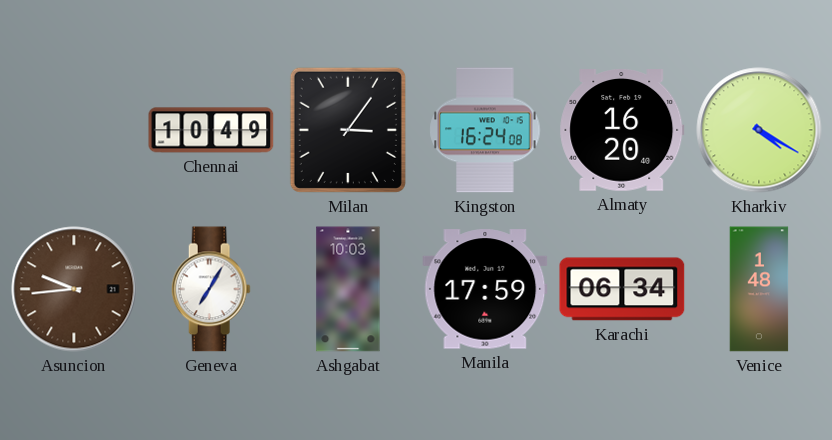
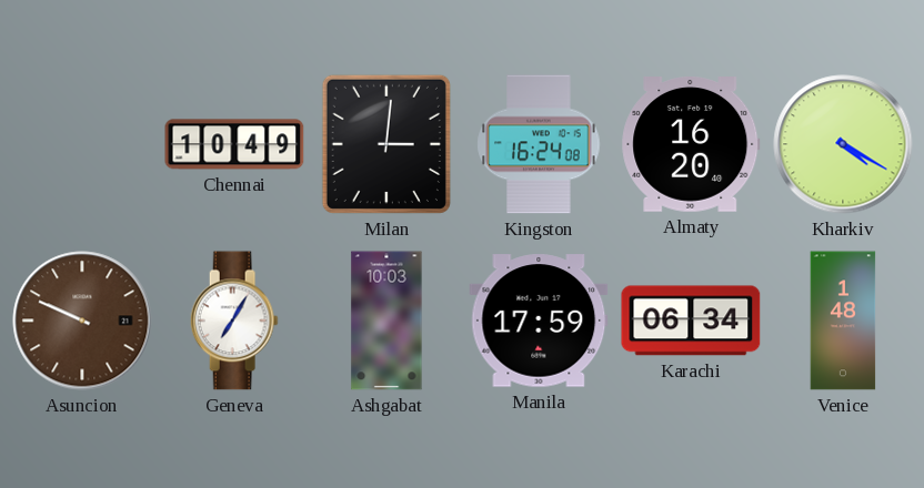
Milan: 3:06 -> 3:01
Asuncion: 9:44 -> 9:49
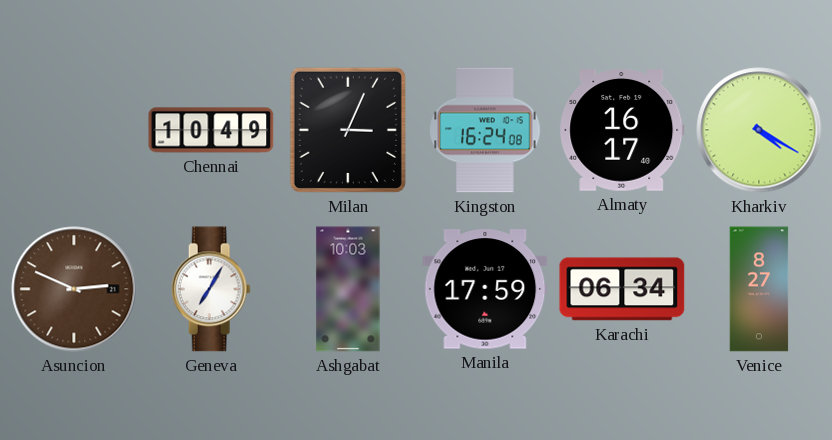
Milan: 3:01 -> 3:04
Almaty: 16:20 -> 16:17
Asuncion: 9:49 -> 2:49
Venice: 1:48 -> 8:27
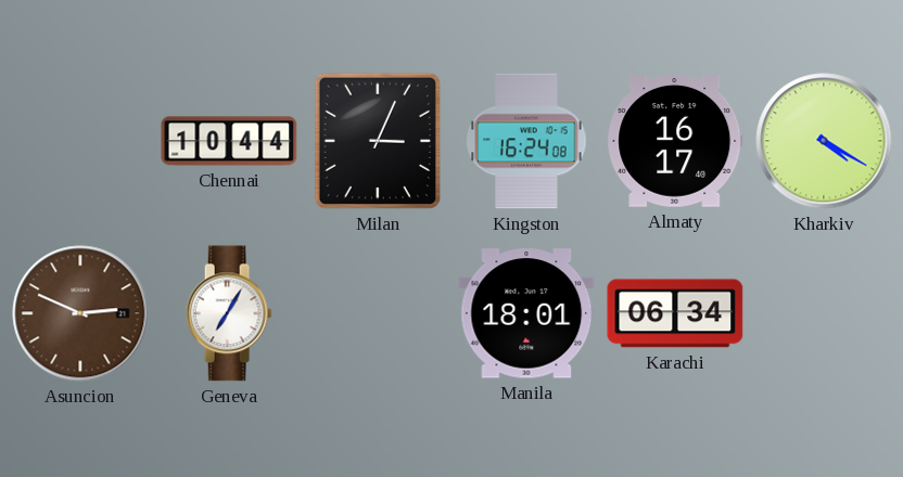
Chennai: 10:49 -> 10:44
Ashgabat: 10:03 -> none
Manila: 17:59 -> 18:01
Venice: 8:27 -> none
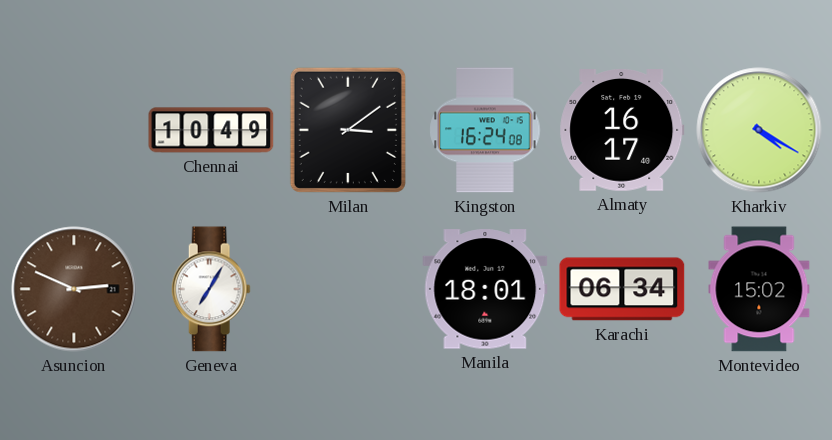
Chennai: 10:44 -> 10:49
Milan: 3:04 -> 3:09
Montevideo: none -> 15:02
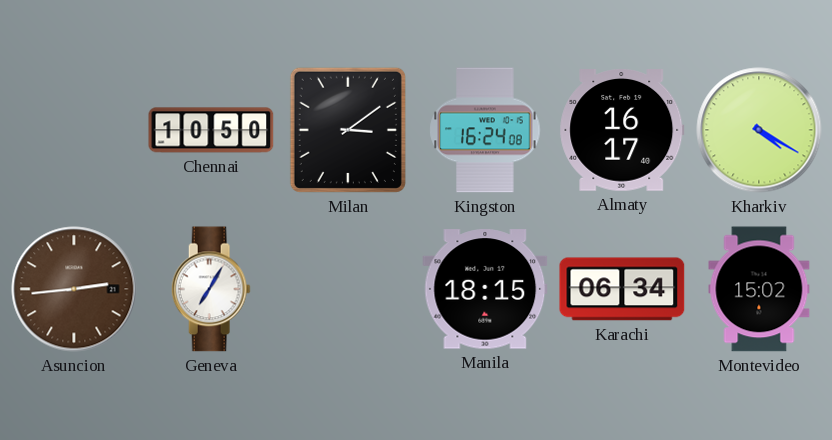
Chennai: 10:49 -> 10:50
Asuncion: 2:49 -> 2:44
Manila: 18:01 -> 18:15
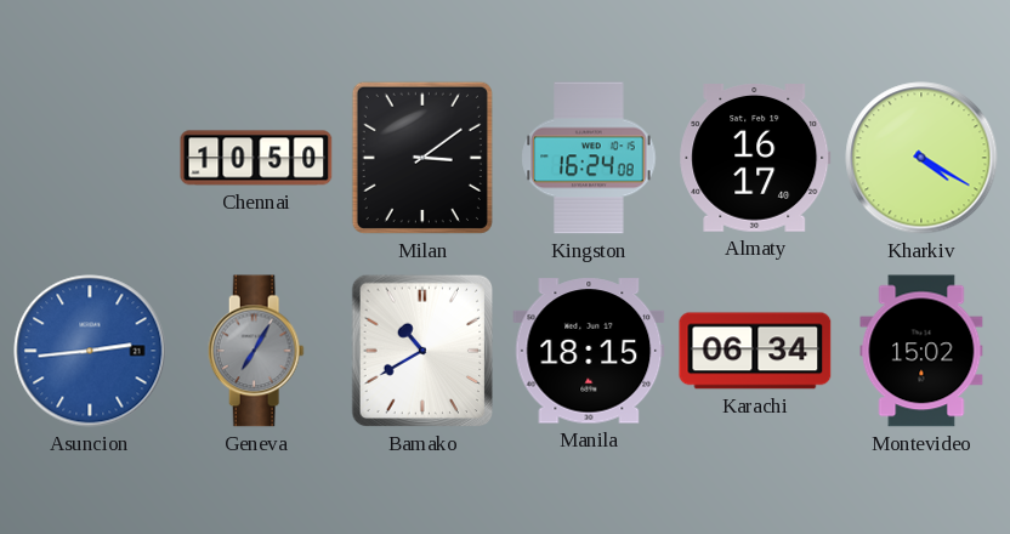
Asuncion dial: brown -> blue
Geneva dial: white -> grey
Bamako: none -> 10:40
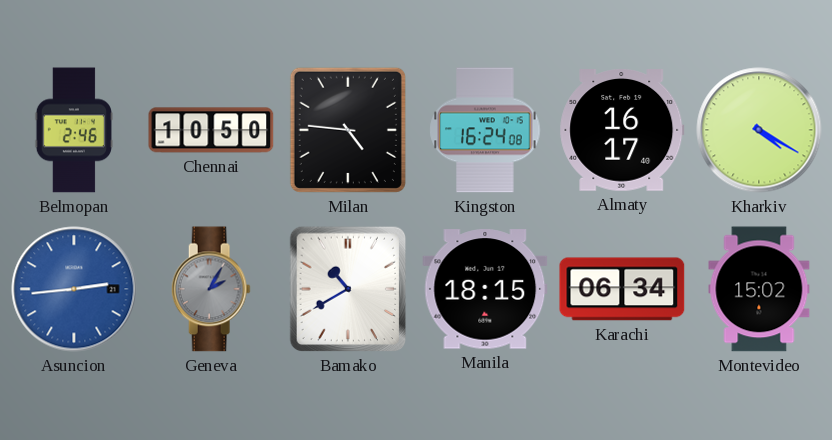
Belmopan: none -> 2:46
Milan: 3:09 -> 4:46
Geneva: 7:05 -> 2:05
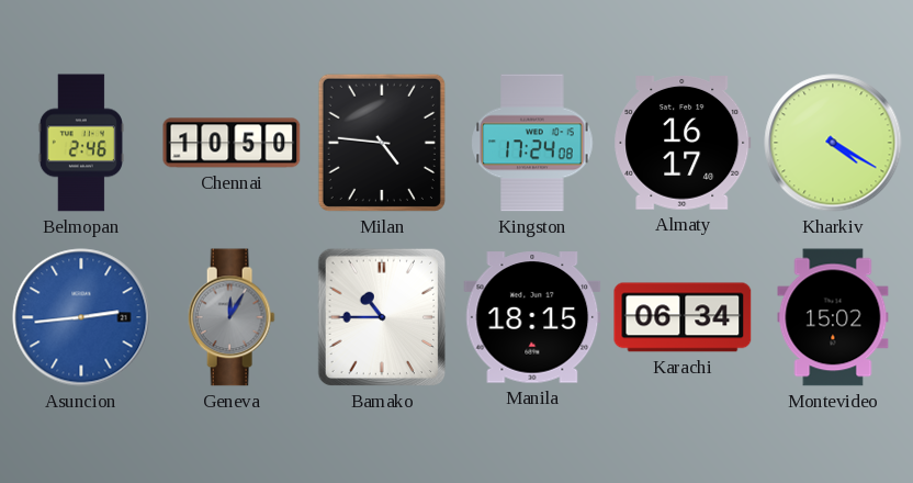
Kingston: 16:24 -> 17:24
Geneva: 2:05 -> 12:05
Bamako: 10:40 -> 10:45
